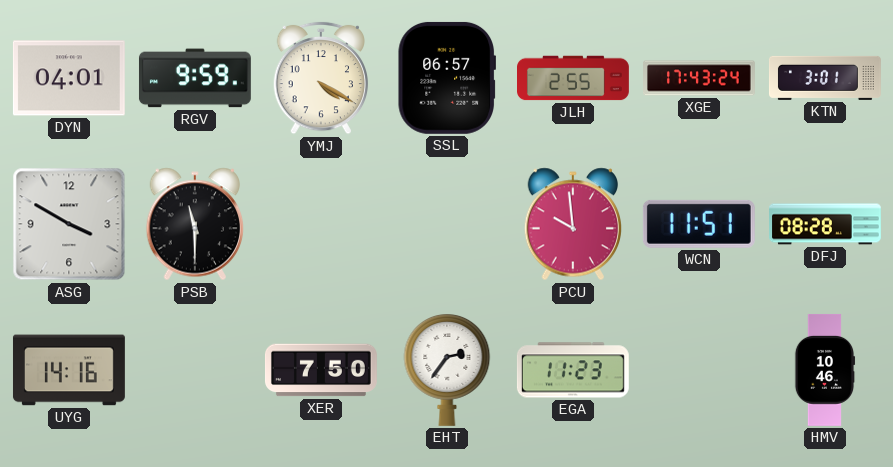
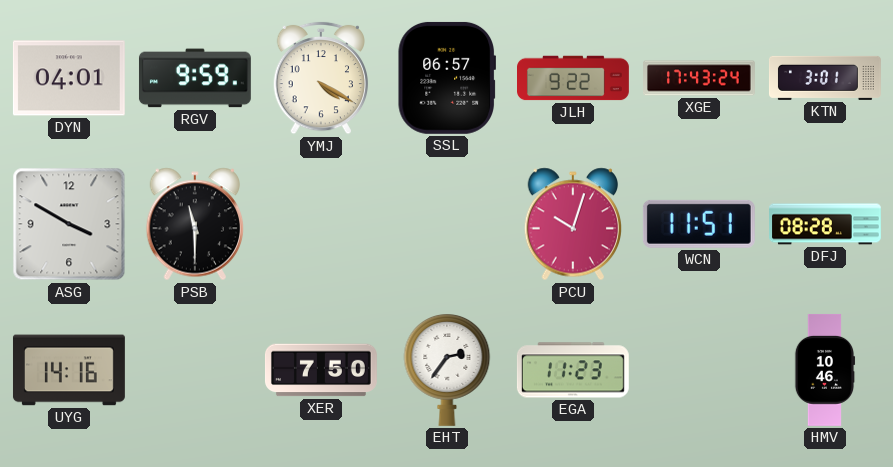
JLH: 2:55 -> 9:22
PCU: 9:59 -> 10:03
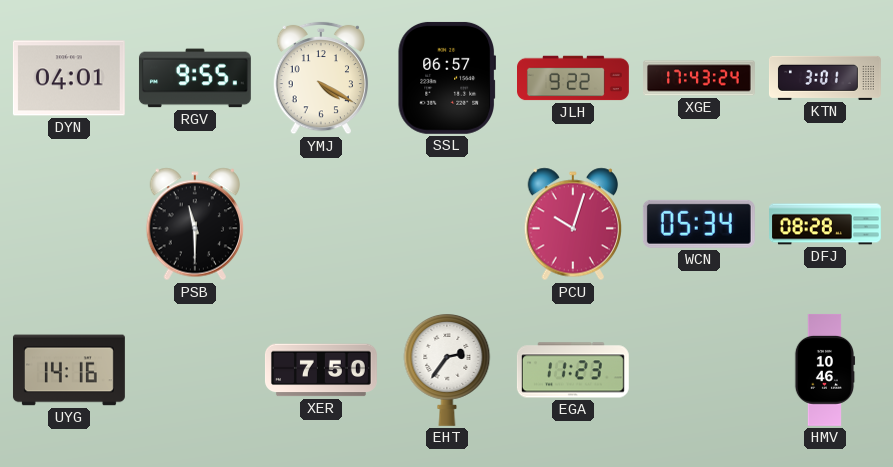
RGV: 9:59 -> 9:55
ASG: 3:50 -> none
WCN: 11:51 -> 05:34
